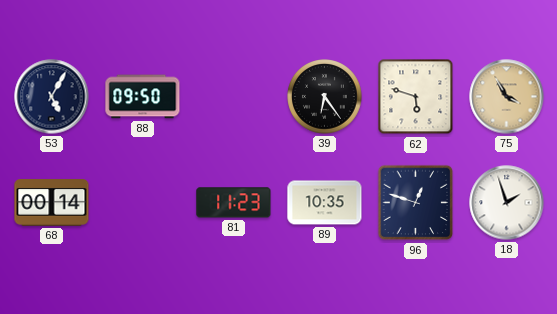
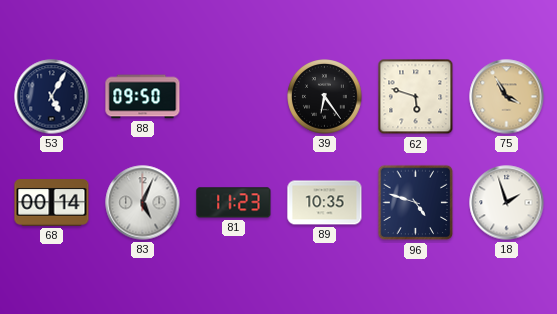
83: none -> 5:04
96: 12:48 -> 4:48
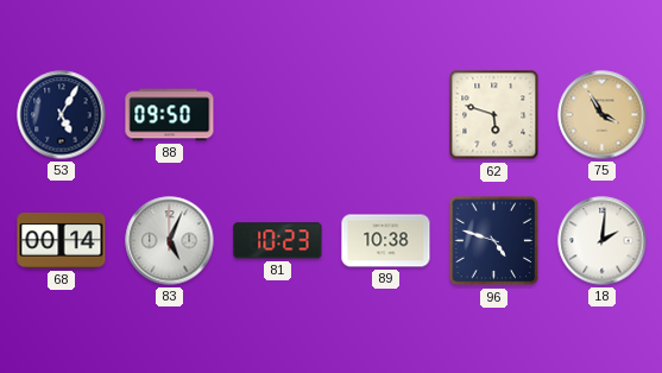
39: 6:24 -> none
81: 11:23 -> 10:23
89: 10:35 -> 10:38
18: 1:57 -> 2:01
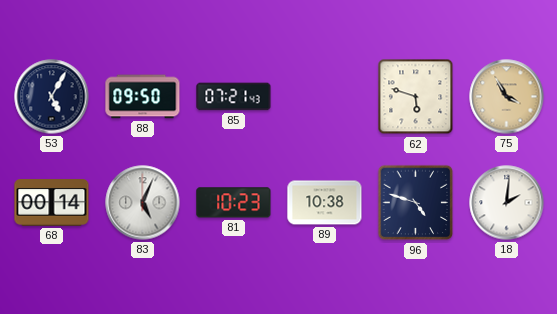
85: none -> 07:21
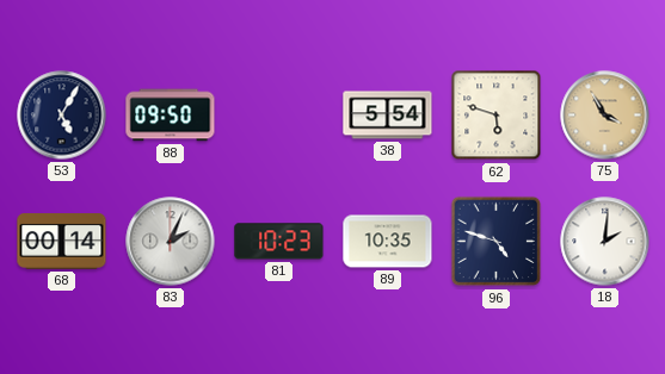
85: 07:21 -> none
38: none -> 5:54
83: 5:04 -> 2:04
89: 10:38 -> 10:35
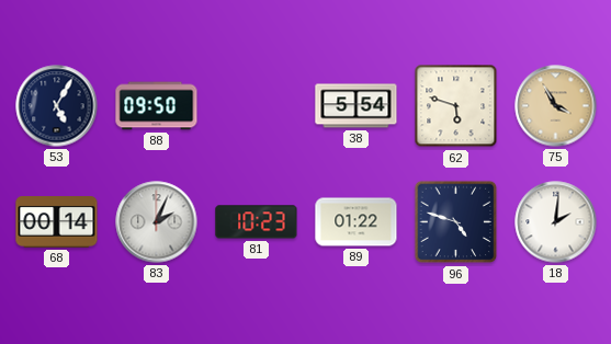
89: 10:35 -> 01:22
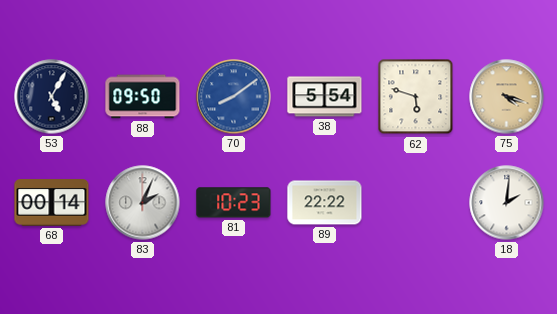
70: none -> 8:09
75: 3:55 -> 4:18
89: 01:22 -> 22:22
96: 4:48 -> none
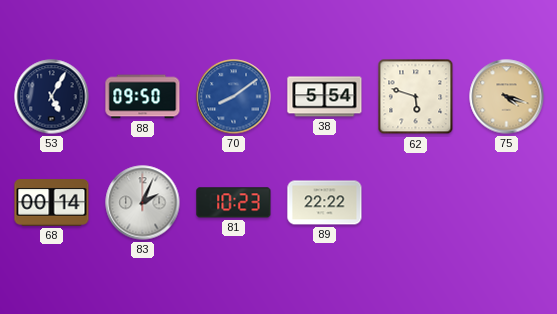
18: 2:01 -> none
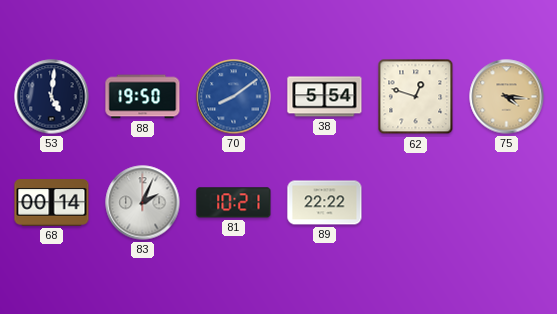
53: 5:05 -> 5:01
88: 09:50 -> 19:50
62: 5:48 -> 12:48
75: 4:18 -> 4:16
81: 10:23 -> 10:21
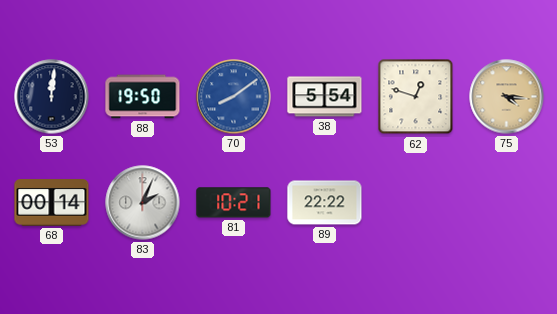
53: 5:01 -> 12:01
